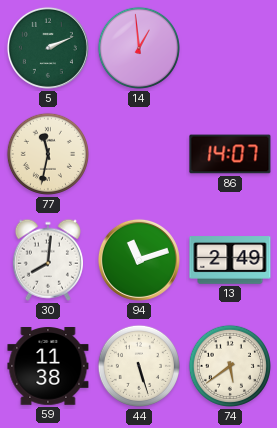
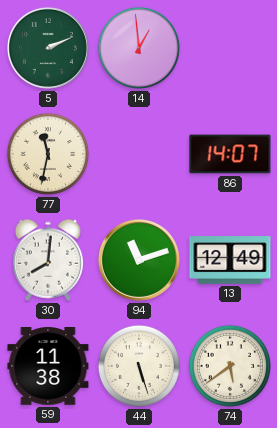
13: 2:49 -> 12:49
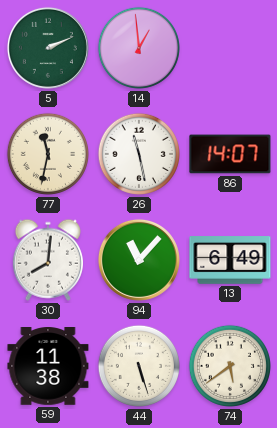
26: none -> 11:28
94: 11:12 -> 11:07
13: 12:49 -> 6:49
